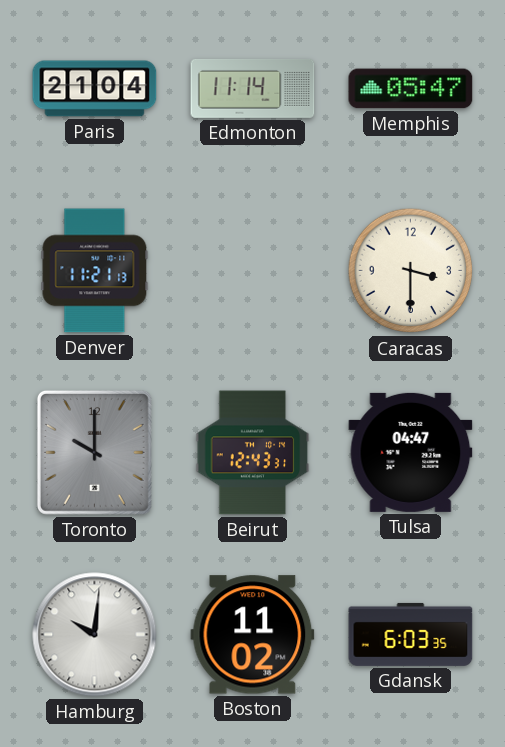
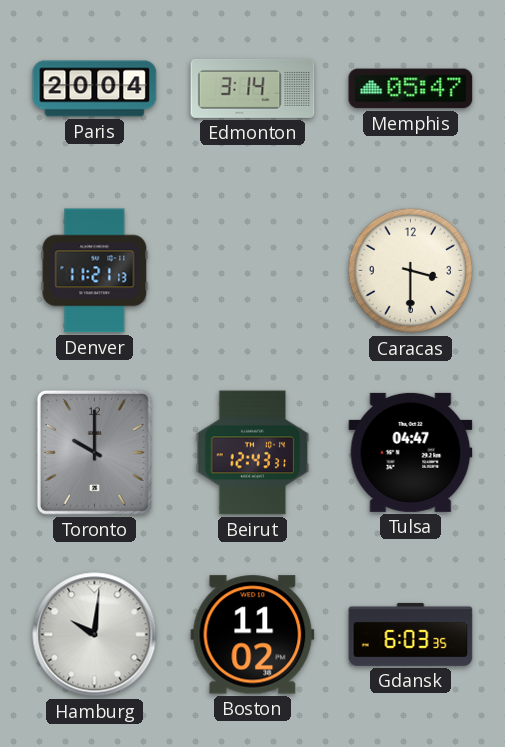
Paris: 21:04 -> 20:04
Edmonton: 11:14 -> 3:14
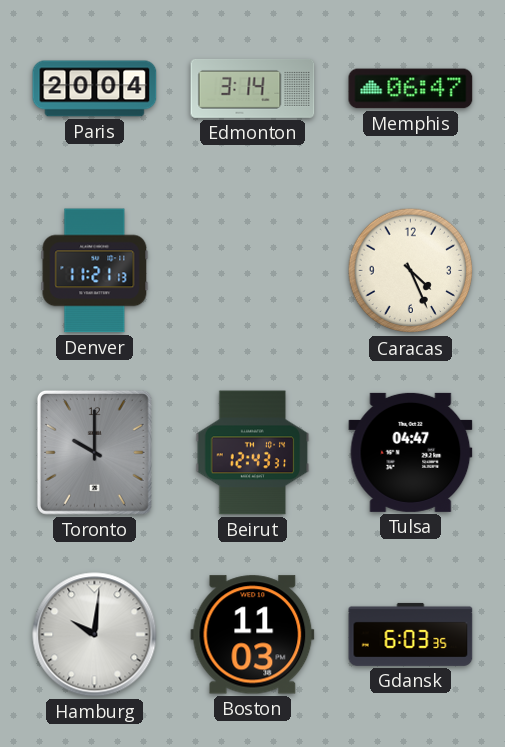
Memphis: 05:47 -> 06:47
Caracas: 3:30 -> 4:26
Boston: 11:02 -> 11:03
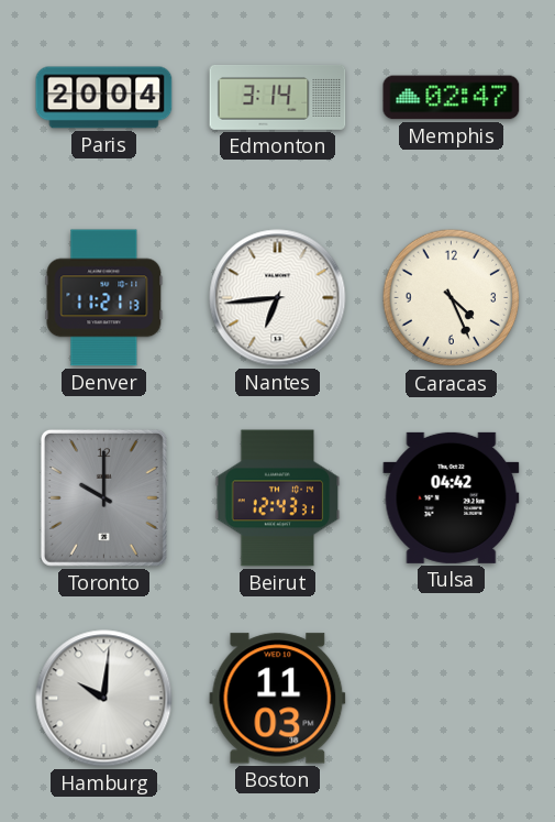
Memphis: 06:47 -> 02:47
Nantes: none -> 6:44
Tulsa: 04:47 -> 04:42
Gdansk: 6:03 -> none
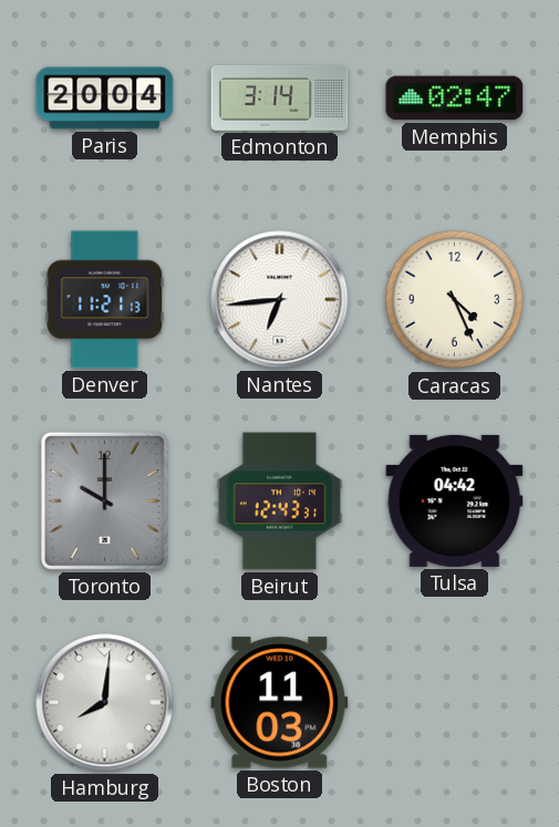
Hamburg: 10:01 -> 8:01
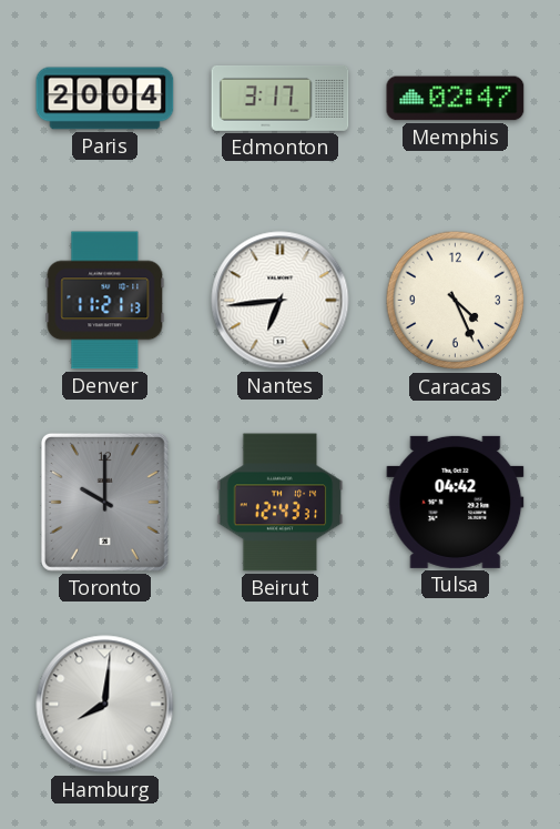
Edmonton: 3:14 -> 3:17
Boston: 11:03 -> none
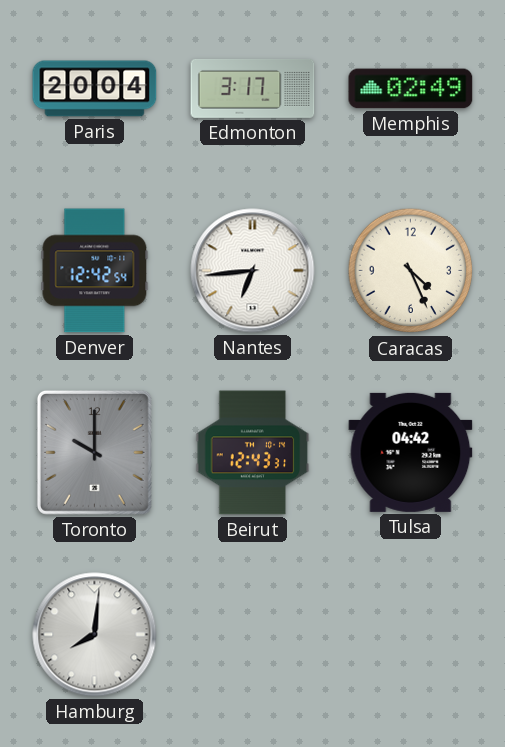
Memphis: 02:47 -> 02:49
Denver: 11:21 -> 12:42
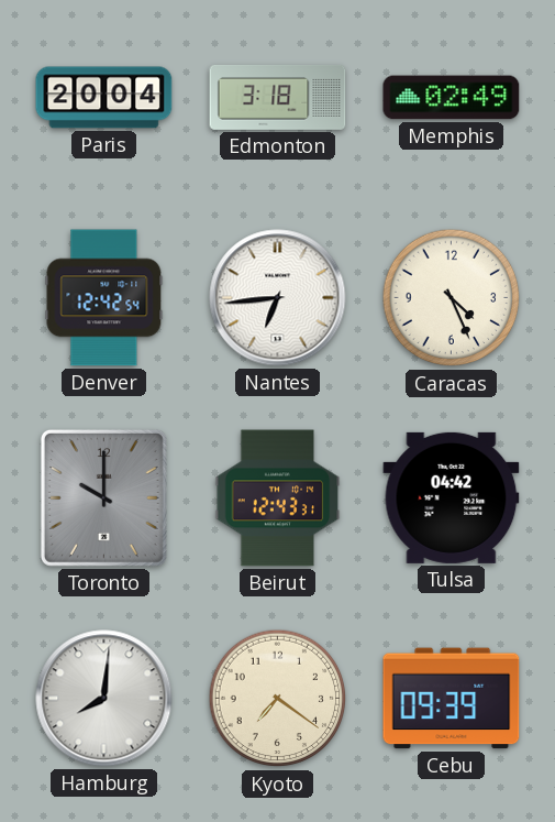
Edmonton: 3:17 -> 3:18
Kyoto: none -> 7:21
Cebu: none -> 09:39
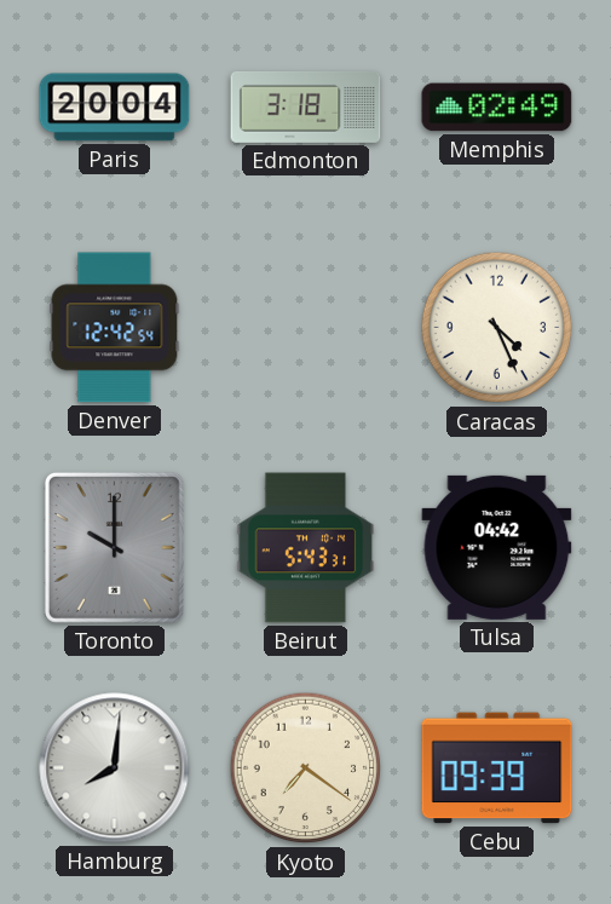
Nantes: 6:44 -> none
Beirut: 12:43 -> 5:43
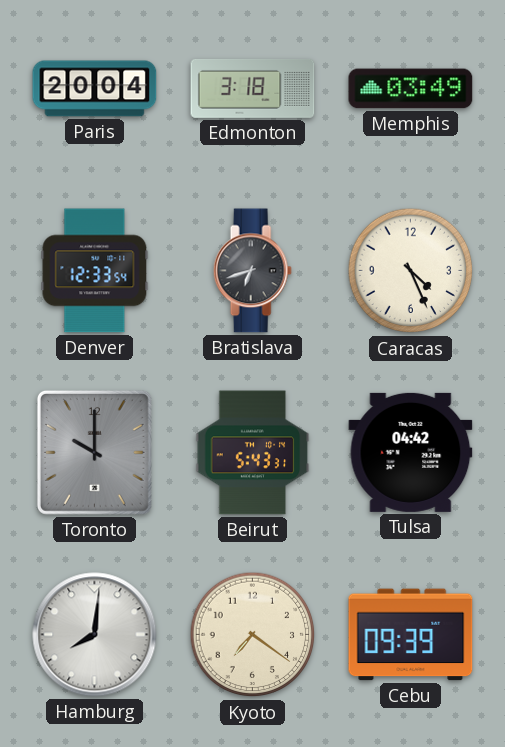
Memphis: 02:49 -> 03:49
Denver: 12:42 -> 12:33
Bratislava: none -> 6:42
